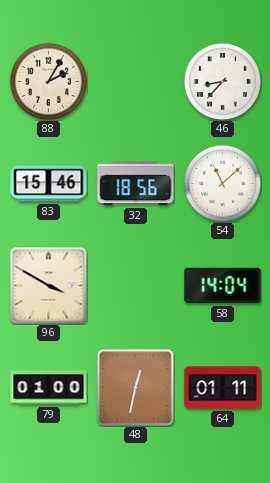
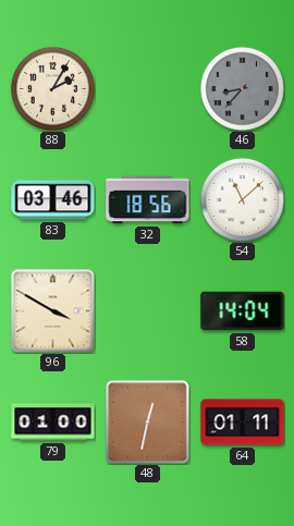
46 dial: white -> grey
83: 15:46 -> 03:46
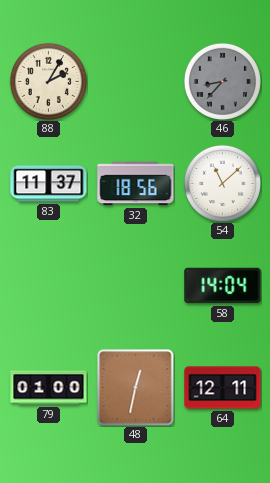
83: 03:46 -> 11:37
96: 3:50 -> none
64: 01:11 -> 12:11
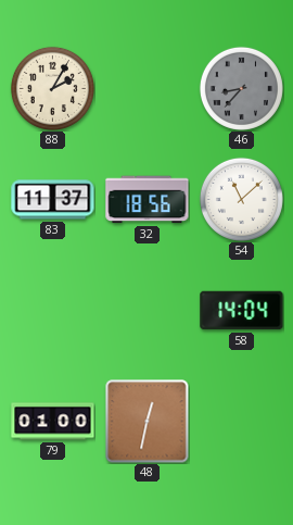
64: 12:11 -> none
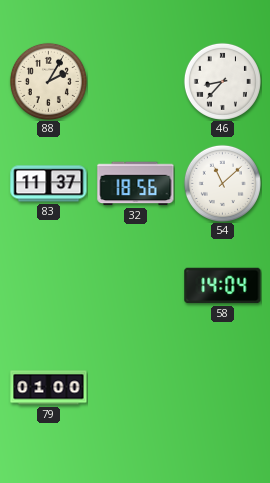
46 dial: grey -> white
48: 12:32 -> none
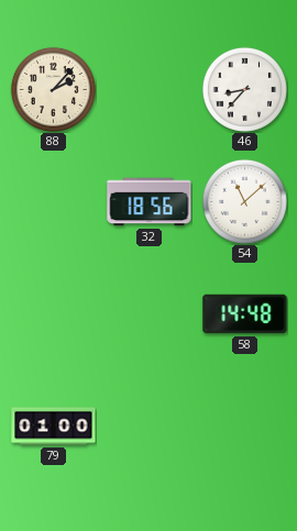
88: 2:05 -> 2:07
83: 11:37 -> none
58: 14:04 -> 14:48
